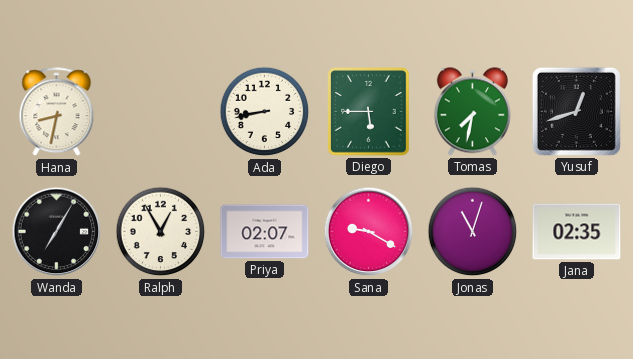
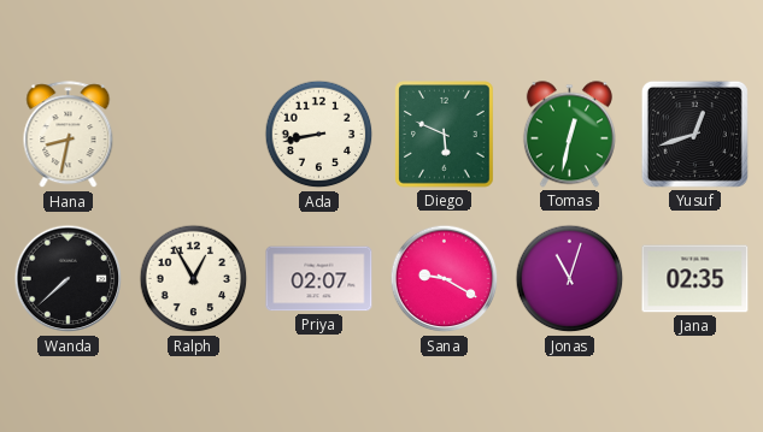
Diego: 5:45 -> 5:49
Tomas: 7:32 -> 12:32
Wanda: 7:05 -> 7:38
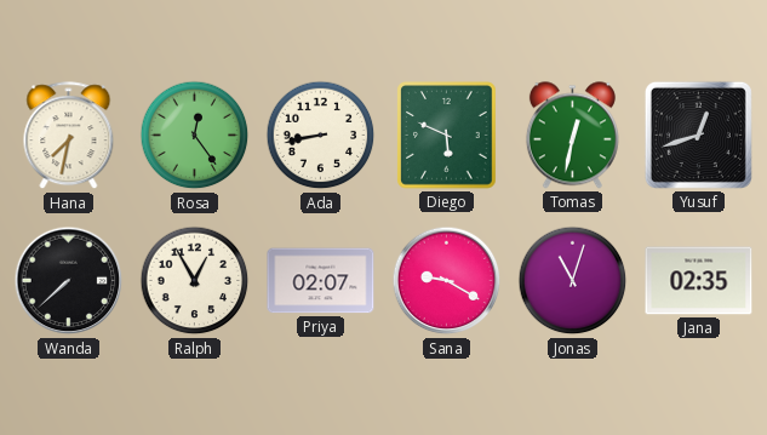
Hana: 8:32 -> 7:32
Rosa: none -> 12:24
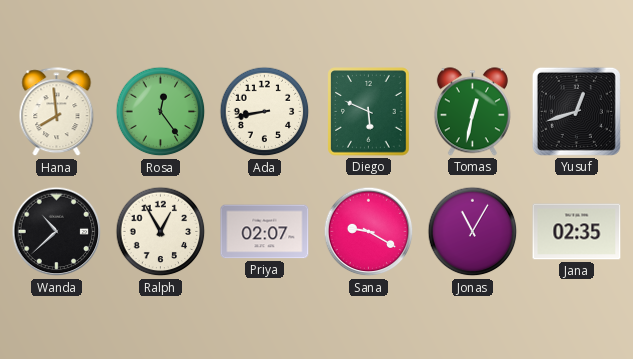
Hana: 7:32 -> 7:59
Wanda: 7:38 -> 10:38
Jonas: 11:03 -> 11:05
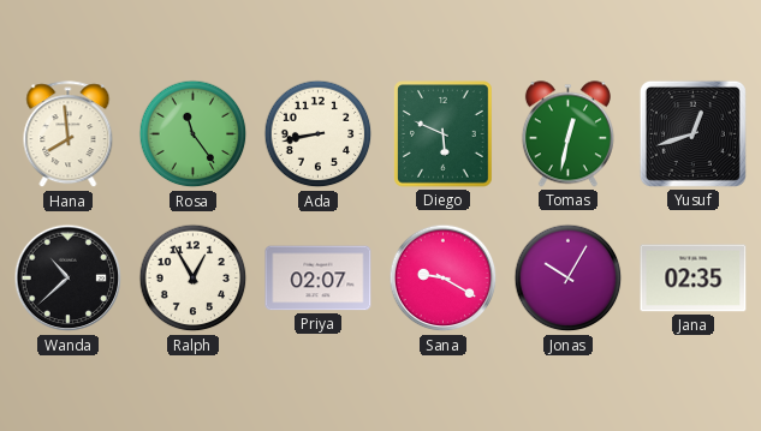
Rosa: 12:24 -> 11:24
Jonas: 11:05 -> 10:05
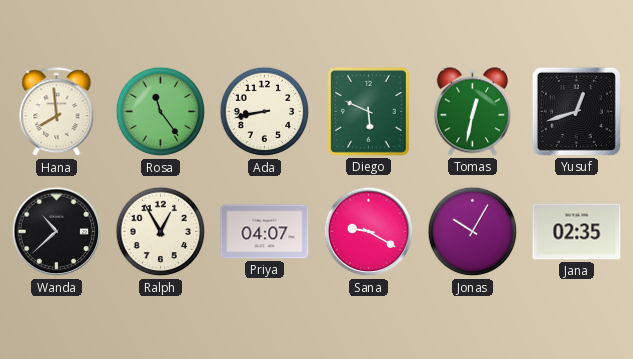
Priya: 02:07 -> 04:07
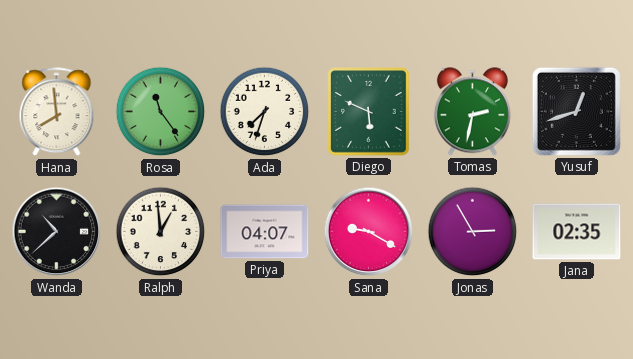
Ada: 8:43 -> 7:33
Tomas: 12:32 -> 2:32
Ralph: 12:55 -> 12:59
Jonas: 10:05 -> 2:55
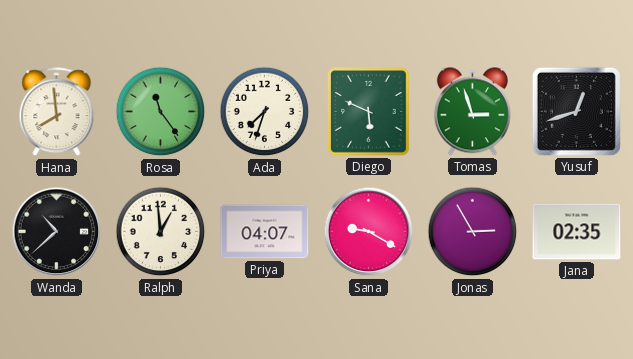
Tomas: 2:32 -> 2:57
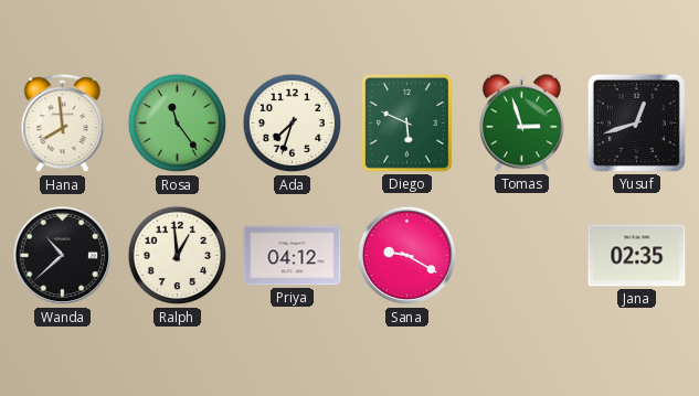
Priya: 04:07 -> 04:12
Jonas: 2:55 -> none
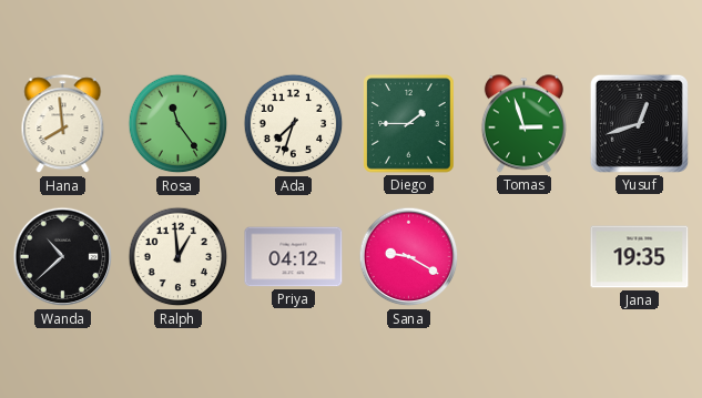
Diego: 5:49 -> 1:45
Jana: 02:35 -> 19:35
